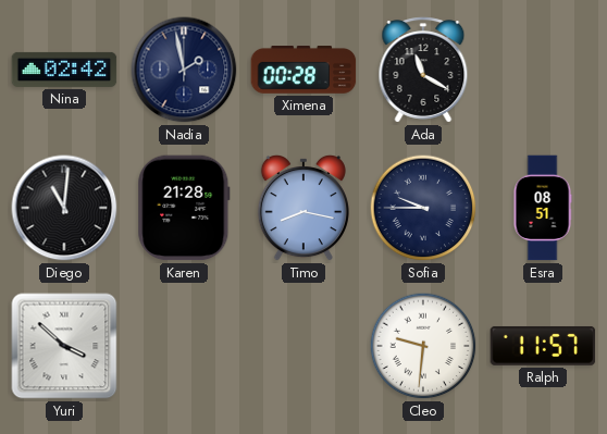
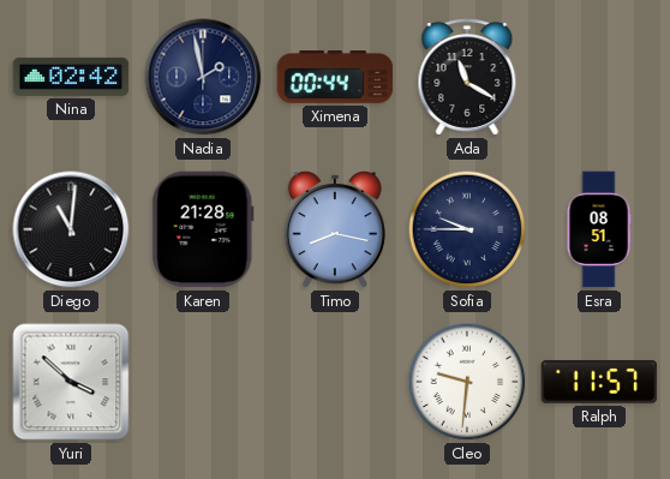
Ximena: 00:28 -> 00:44
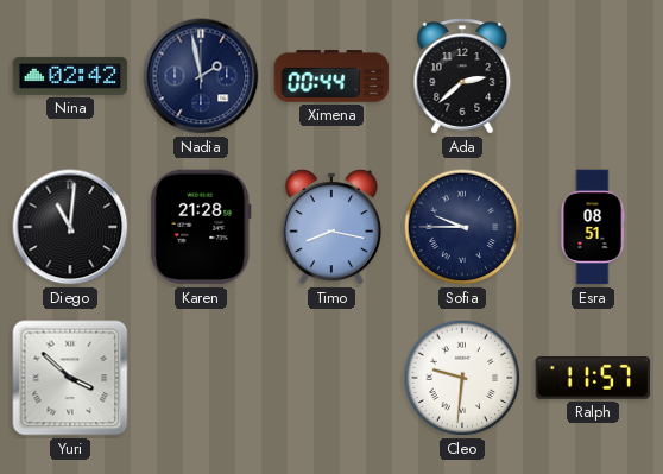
Ada: 11:20 -> 2:38
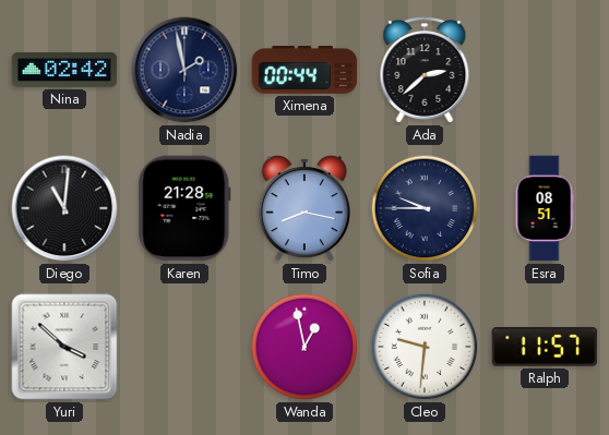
Wanda: none -> 12:58
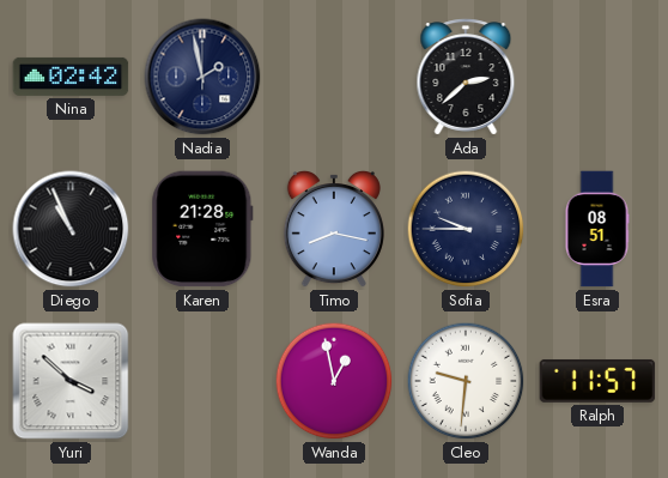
Ximena: 00:44 -> none
Diego: 11:01 -> 10:56
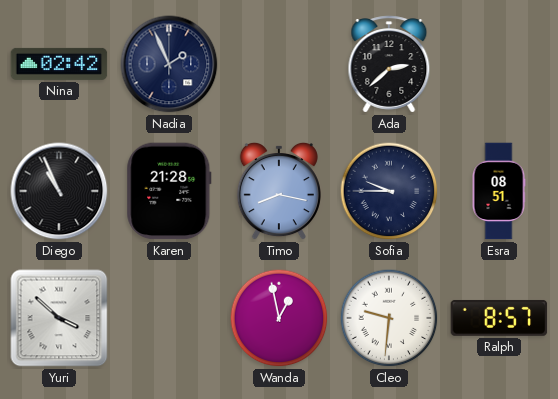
Nadia: 1:58 -> 1:56
Ralph: 11:57 -> 8:57
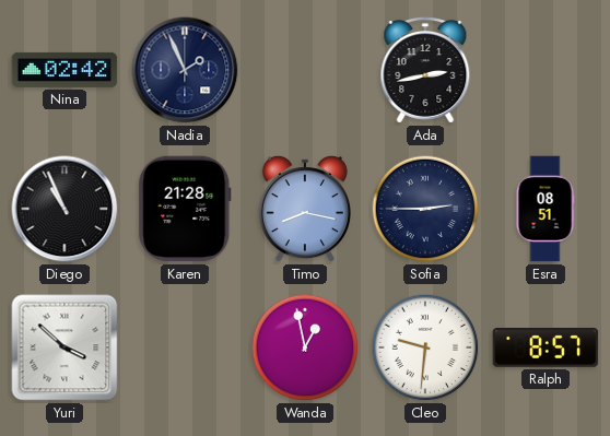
Ada: 2:38 -> 2:43
Sofia: 9:45 -> 2:45
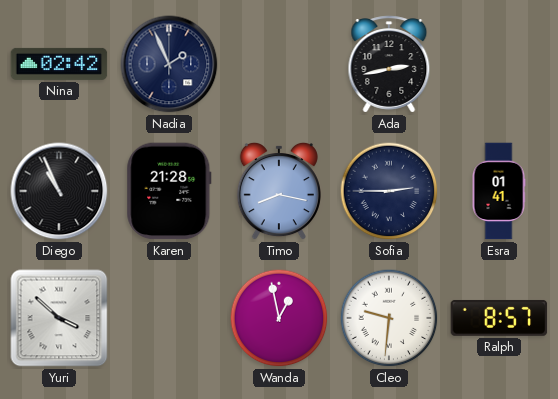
Esra: 08:51 -> 01:41
